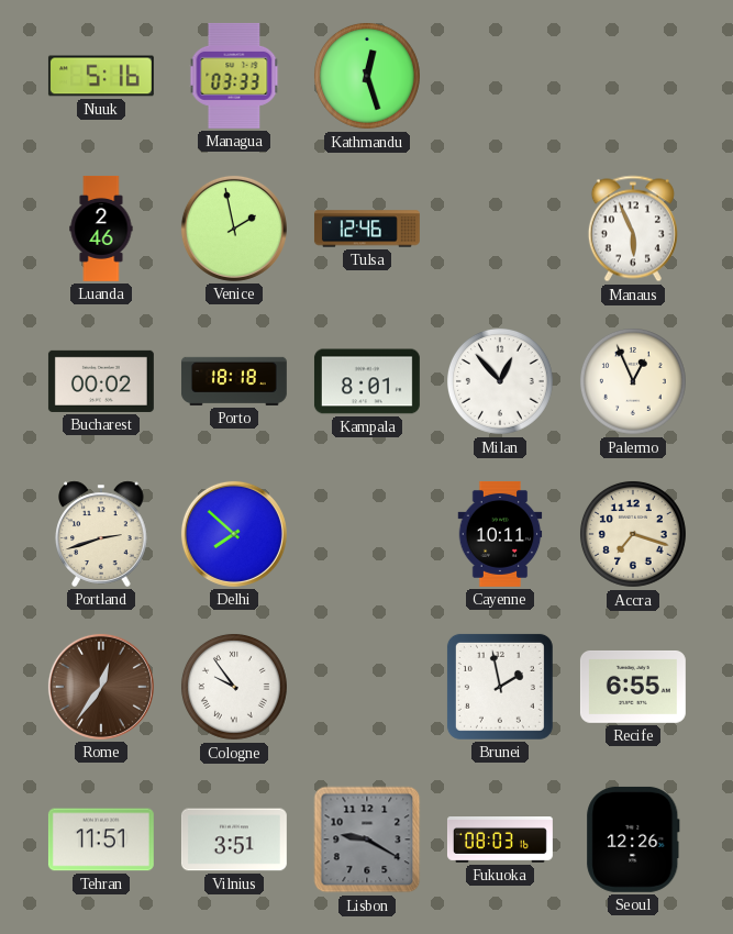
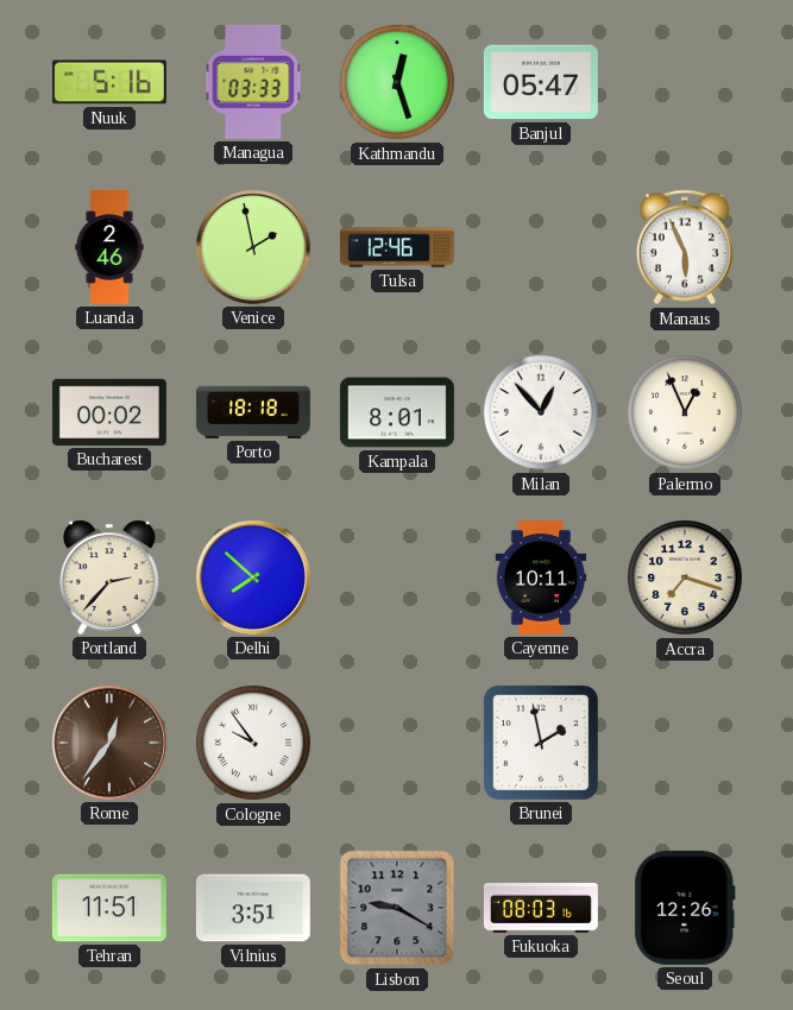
Banjul: none -> 05:47
Portland: 2:42 -> 2:37
Recife: 6:55 -> none
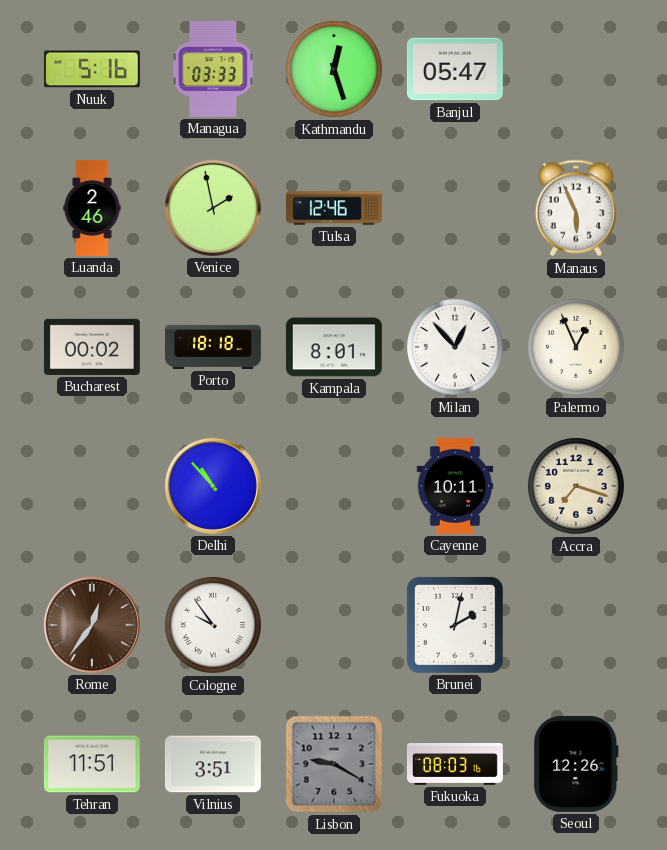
Portland: 2:37 -> none
Delhi: 7:52 -> 10:53
Brunei: 1:58 -> 2:02
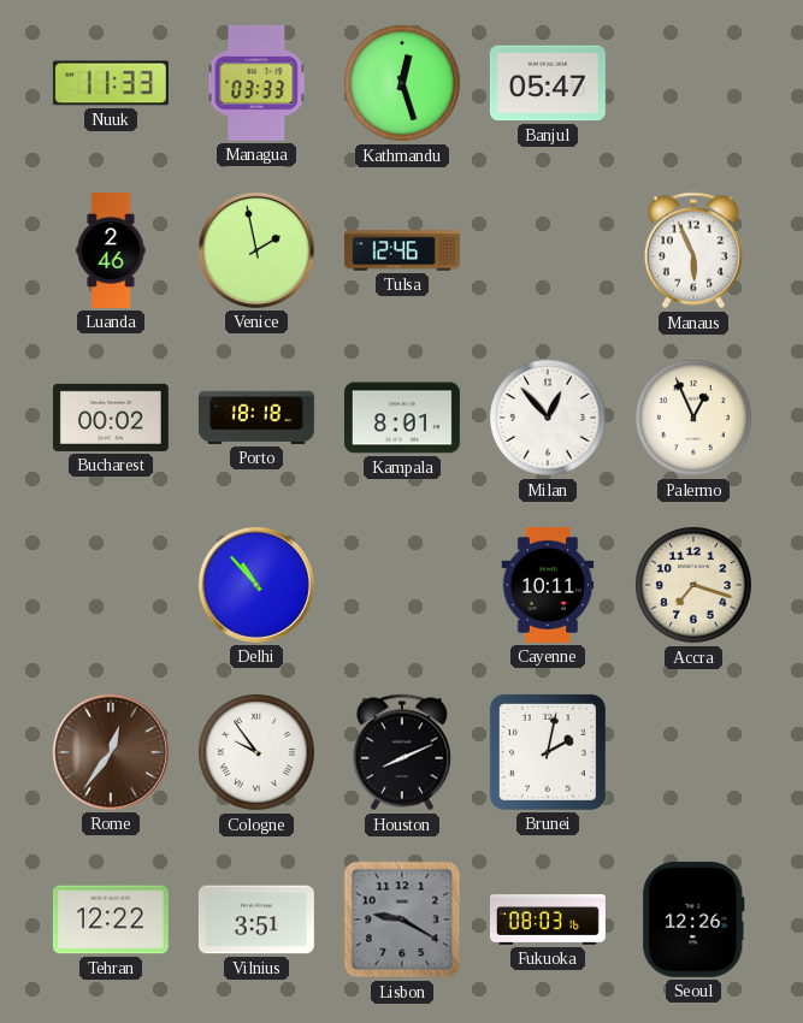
Nuuk: 5:16 -> 11:33
Houston: none -> 8:11
Tehran: 11:51 -> 12:22
